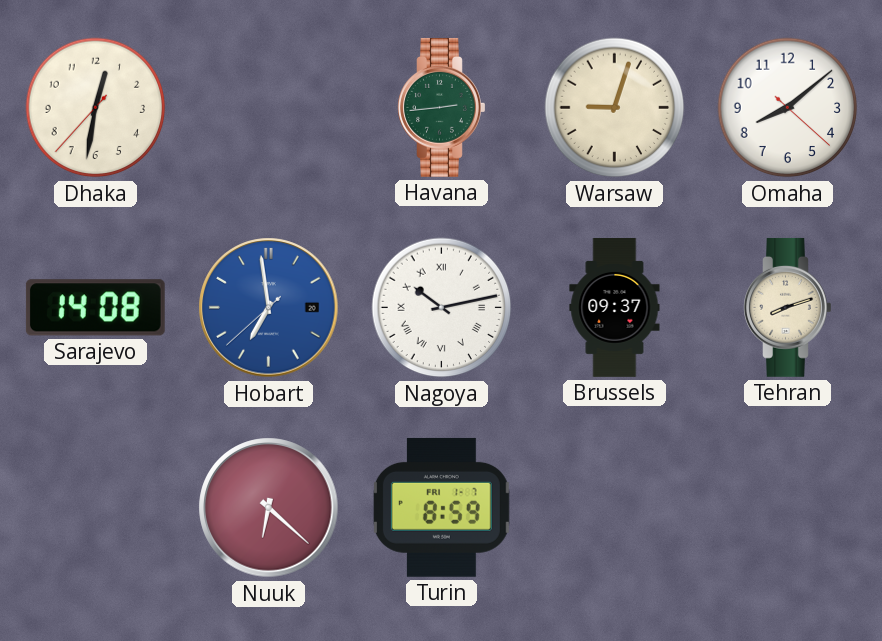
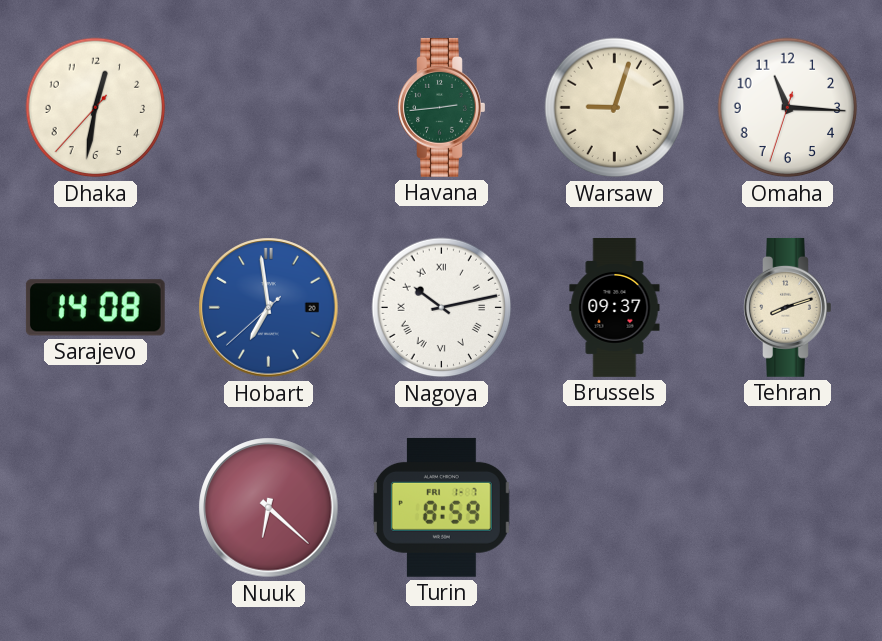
Omaha: 8:08 -> 11:15
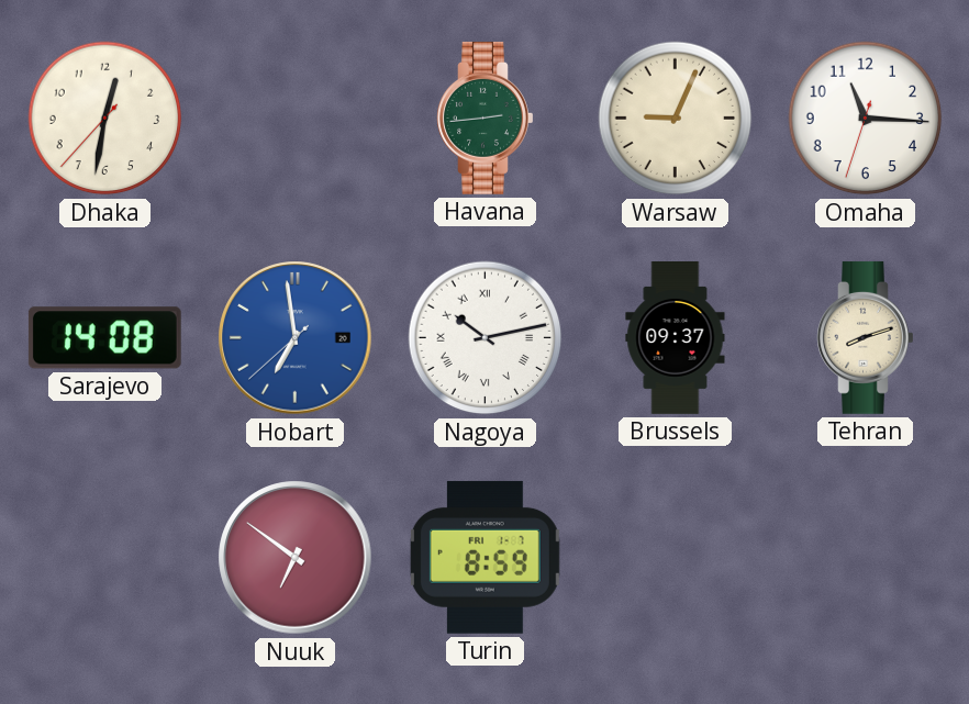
Warsaw: 9:03 -> 9:04
Nuuk: 6:22 -> 6:51
